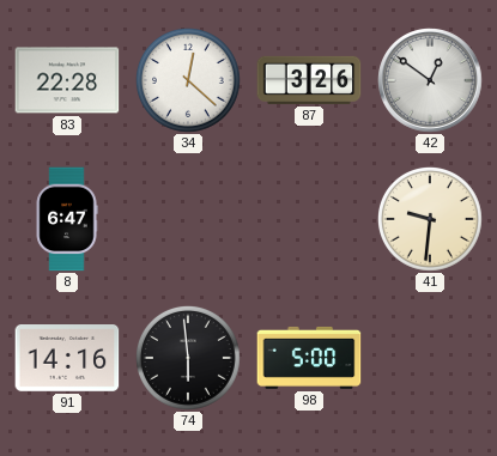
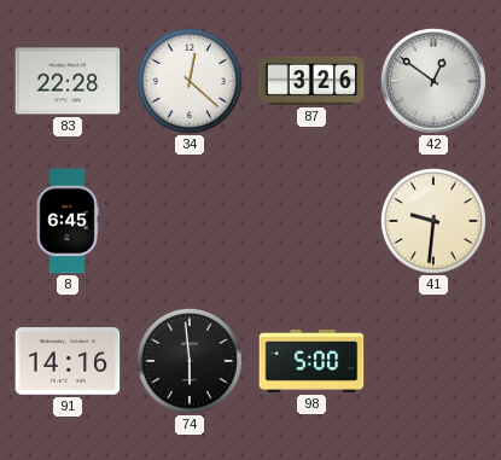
8: 6:47 -> 6:45
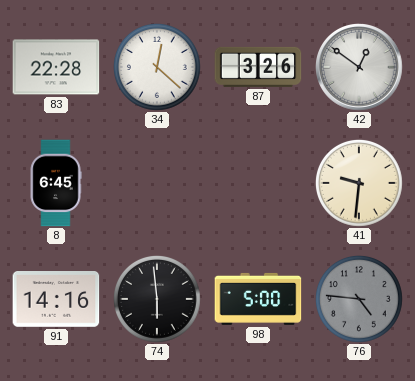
76: none -> 4:46
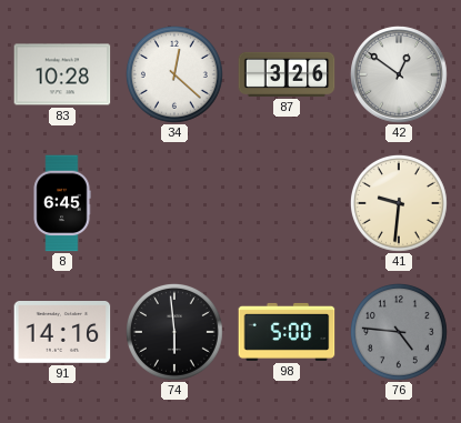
83: 22:28 -> 10:28
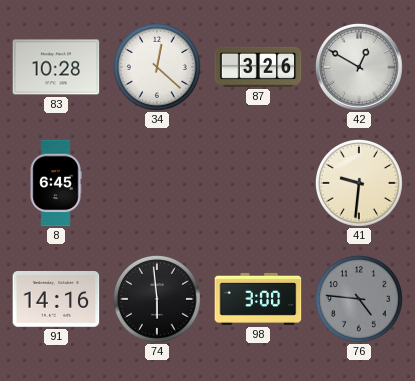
42: 12:51 -> 12:50
98: 5:00 -> 3:00
